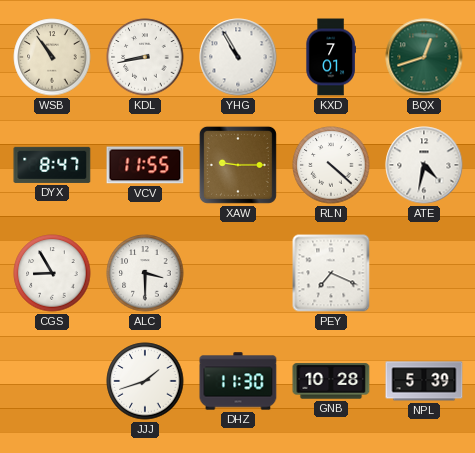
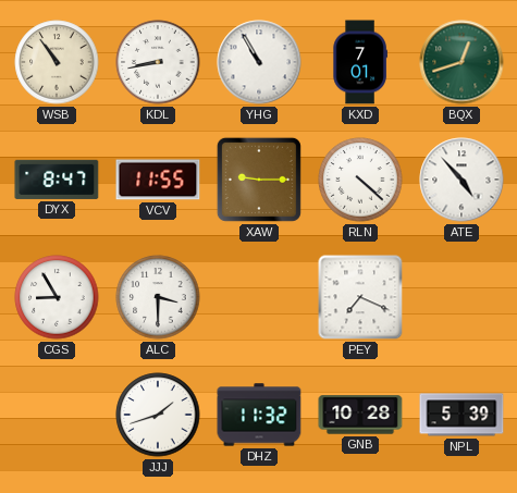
ATE: 4:32 -> 4:53
DHZ: 11:30 -> 11:32
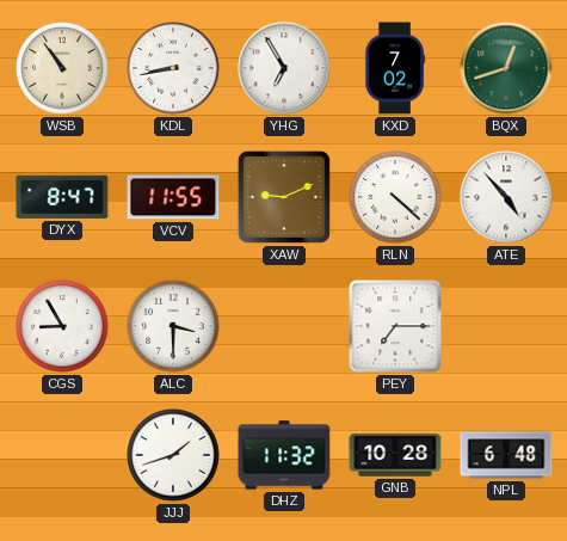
YHG: 10:55 -> 6:55
KXD: 7:01 -> 7:02
XAW: 9:15 -> 9:11
PEY: 7:19 -> 7:15
NPL: 5:39 -> 6:48
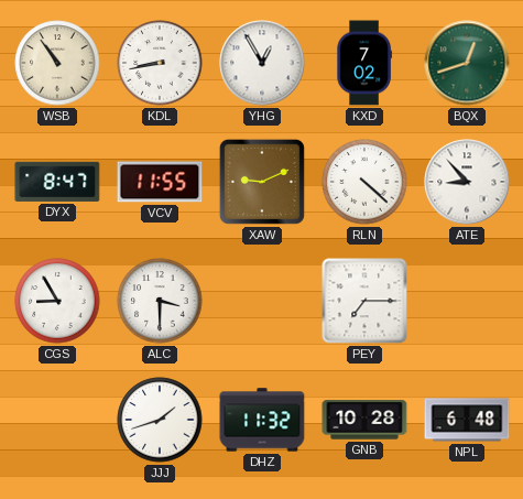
YHG: 6:55 -> 12:55
ATE: 4:53 -> 8:53
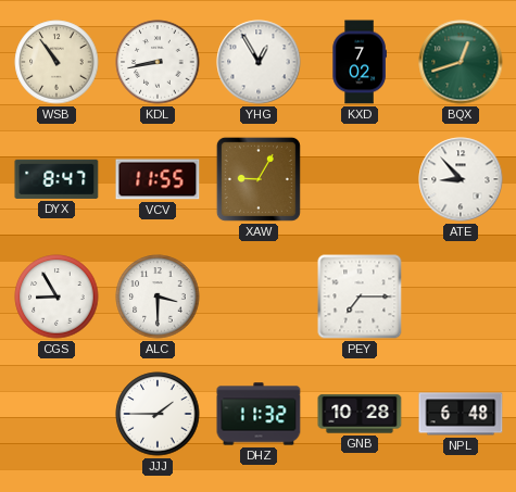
XAW: 9:11 -> 9:05
RLN: 4:22 -> none
JJJ: 1:42 -> 1:45
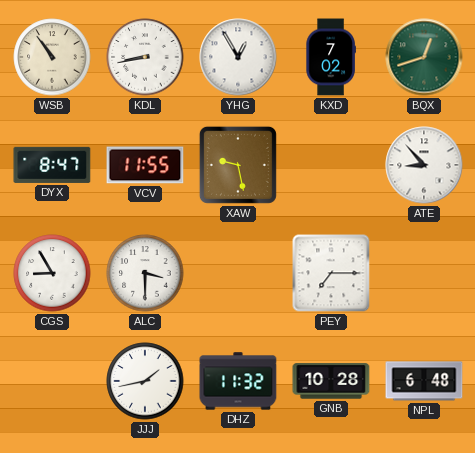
XAW: 9:05 -> 9:28
JJJ: 1:45 -> 1:43
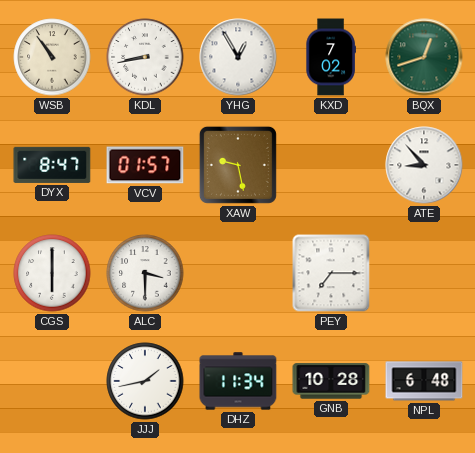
VCV: 11:55 -> 01:57
CGS: 8:55 -> 6:00
DHZ: 11:32 -> 11:34
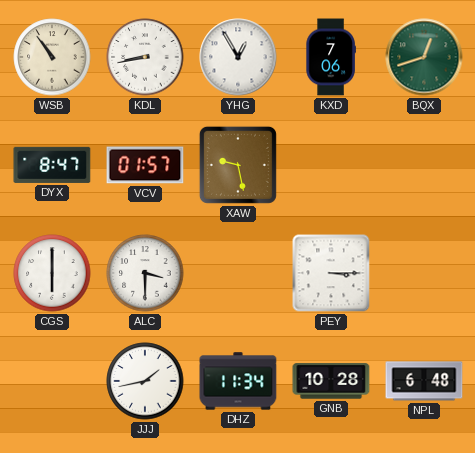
KXD: 7:02 -> 7:06
ATE: 8:53 -> none
PEY: 7:15 -> 3:15
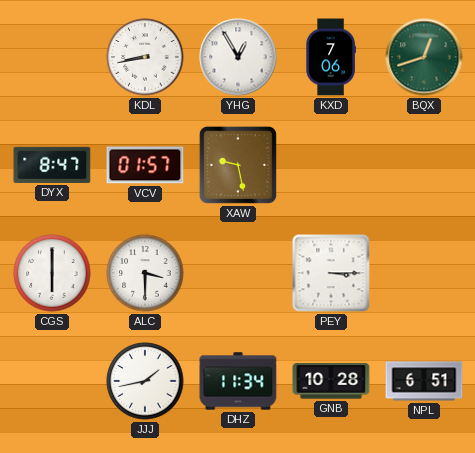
WSB: 10:54 -> none
NPL: 6:48 -> 6:51
